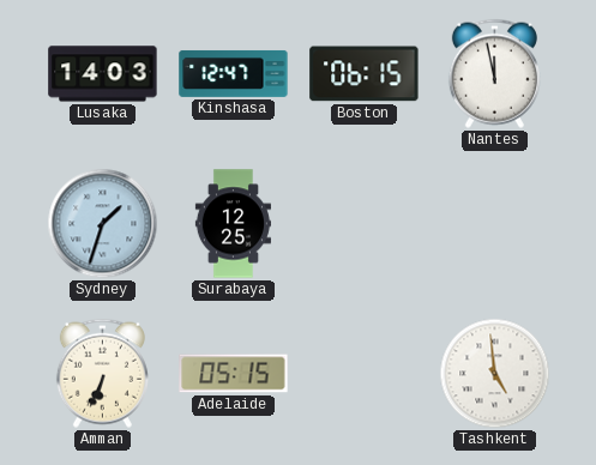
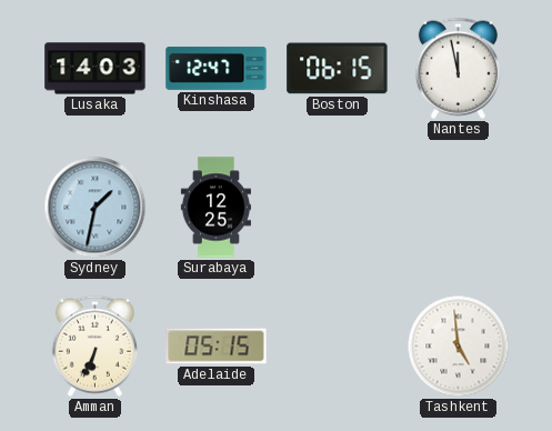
Sydney: 1:33 -> 1:32
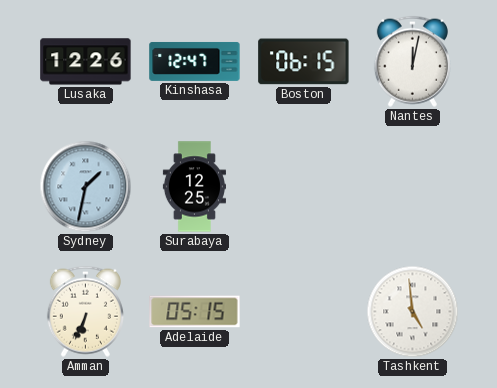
Lusaka: 14:03 -> 12:26
Nantes: 11:58 -> 12:02
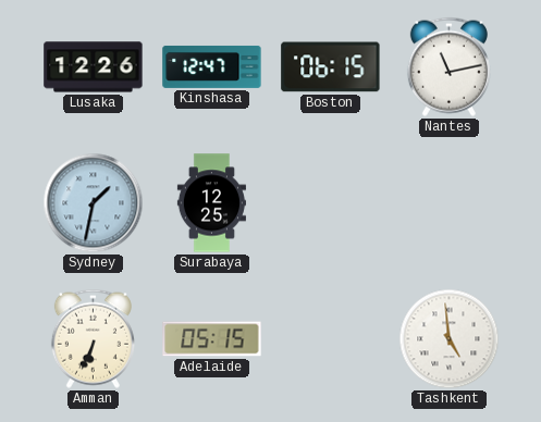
Nantes: 12:02 -> 11:13
